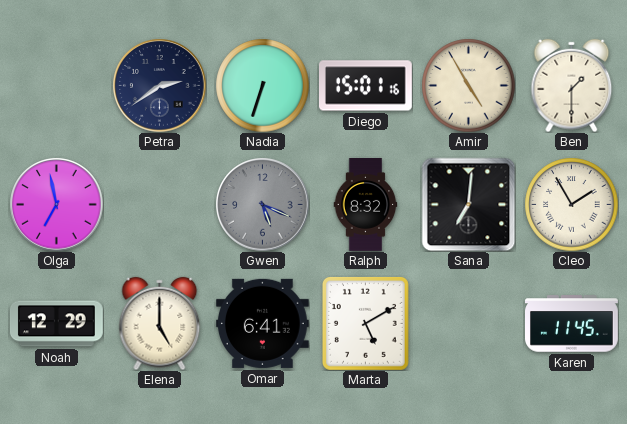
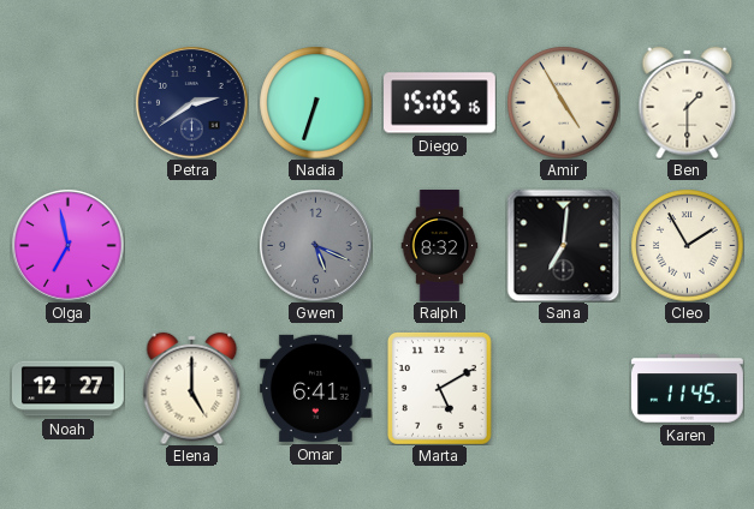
Diego: 15:01 -> 15:05
Noah: 12:29 -> 12:27
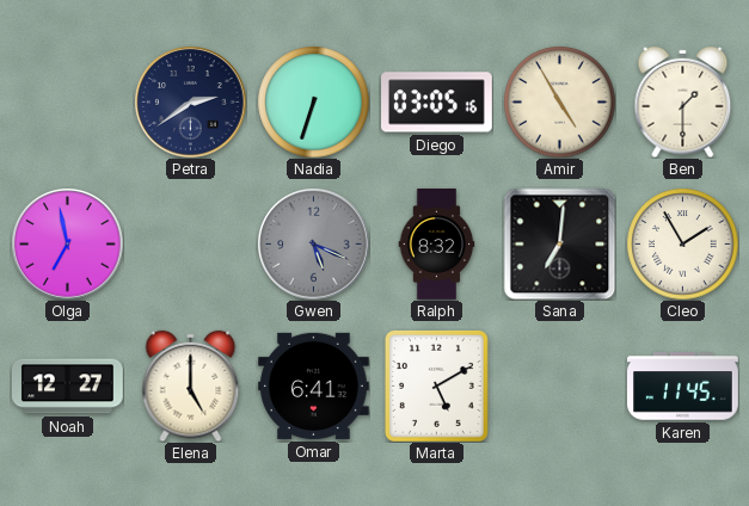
Diego: 15:05 -> 03:05
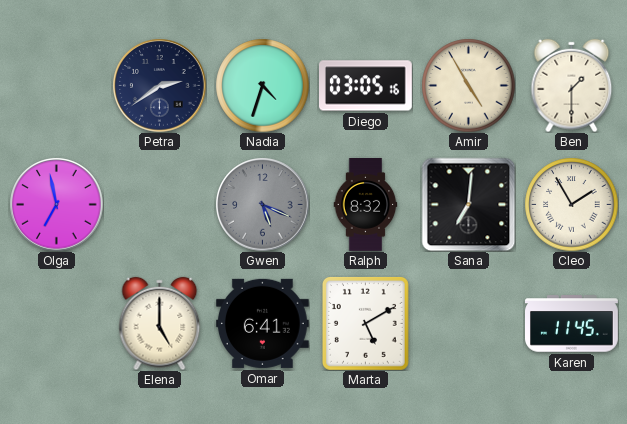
Nadia: 6:33 -> 4:33
Noah: 12:27 -> none
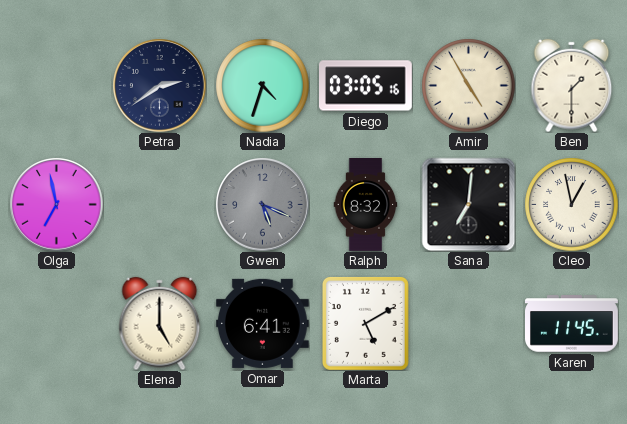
Cleo: 1:55 -> 12:58
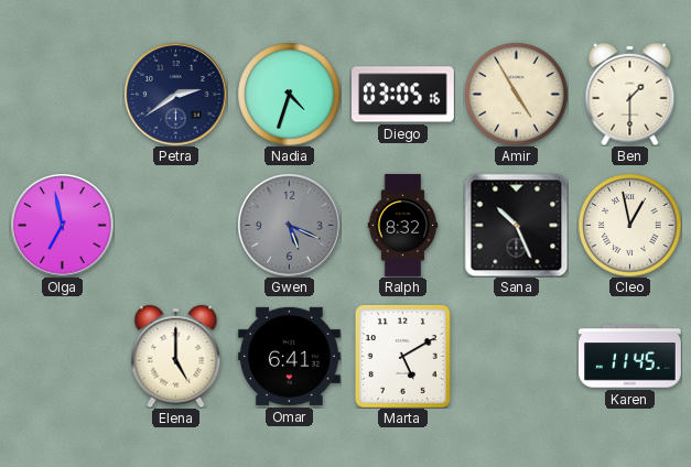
Sana: 7:01 -> 10:26
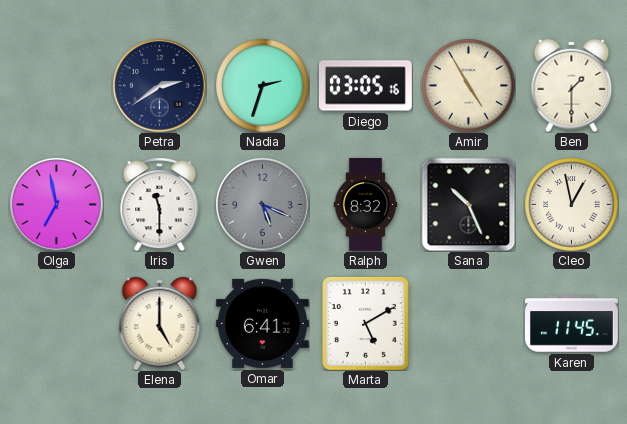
Nadia: 4:33 -> 2:33
Iris: none -> 11:30
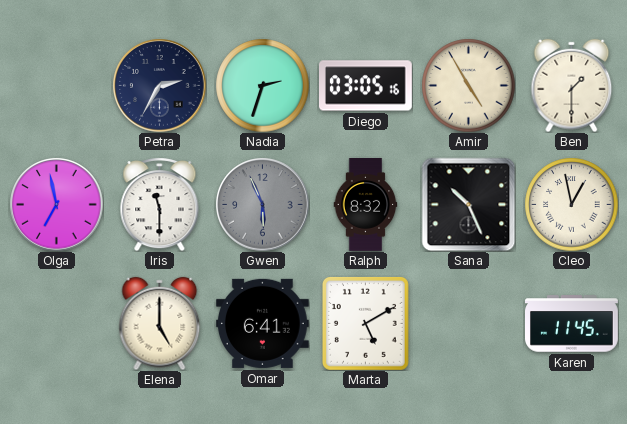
Petra: 2:39 -> 2:35
Gwen: 5:19 -> 5:56
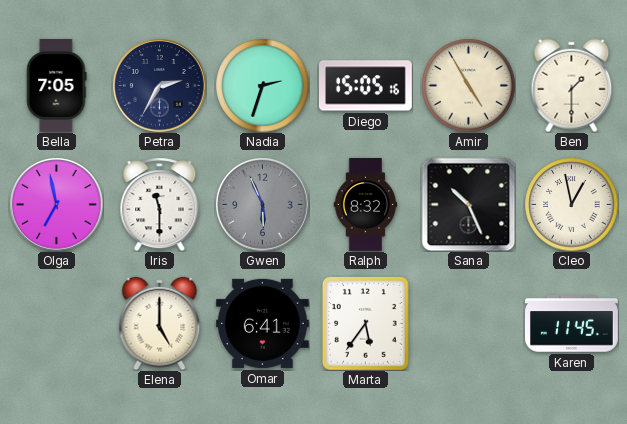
Bella: none -> 7:05
Diego: 03:05 -> 15:05
Marta: 5:10 -> 5:36
